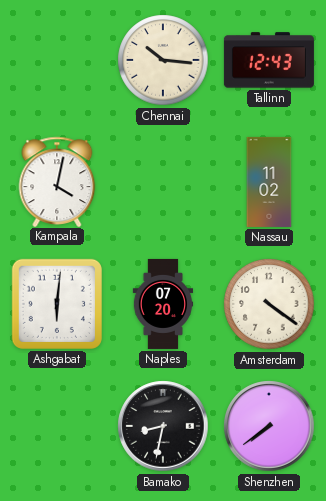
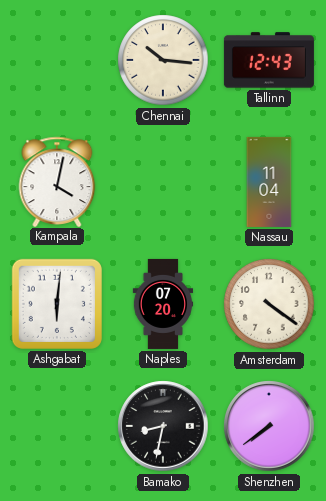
Nassau: 11:02 -> 11:04
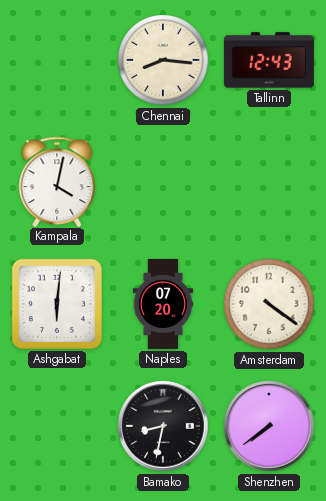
Chennai: 10:16 -> 8:16
Nassau: 11:04 -> none
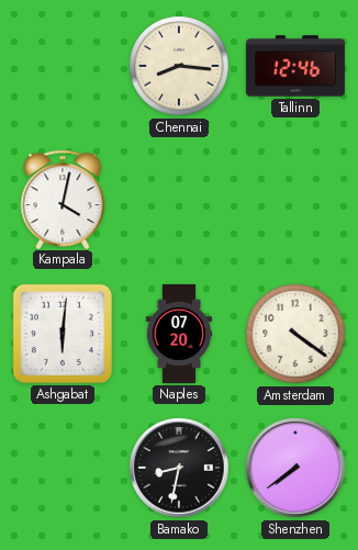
Tallinn: 12:43 -> 12:46
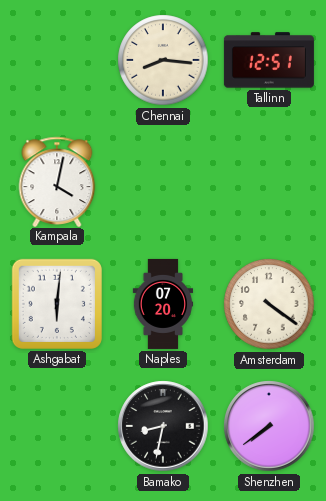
Tallinn: 12:46 -> 12:51
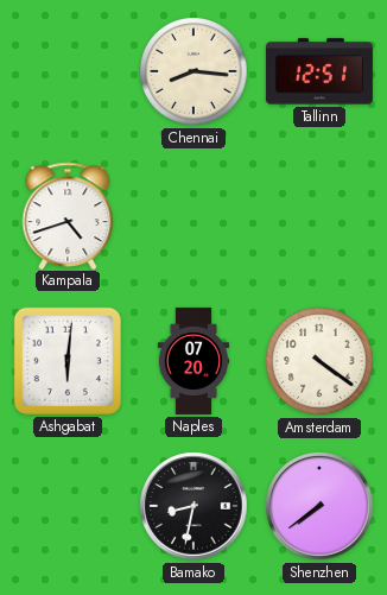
Kampala: 4:02 -> 4:42
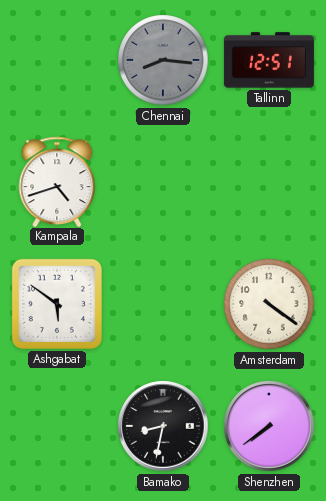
Chennai dial: cream -> grey
Ashgabat: 6:01 -> 5:51
Naples: 07:20 -> none
